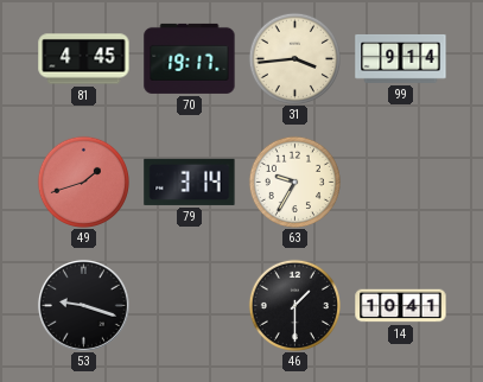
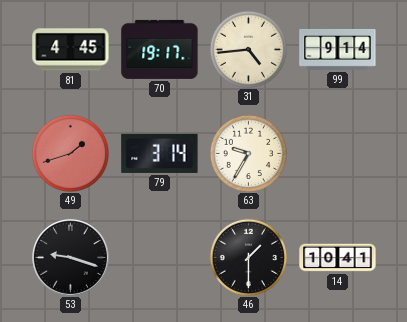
31: 3:44 -> 4:44
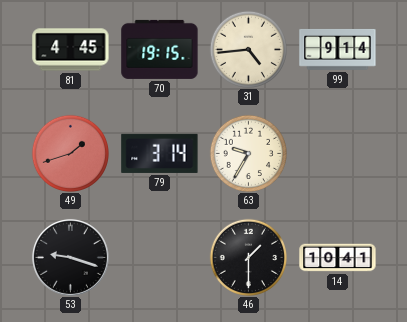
70: 19:17 -> 19:15
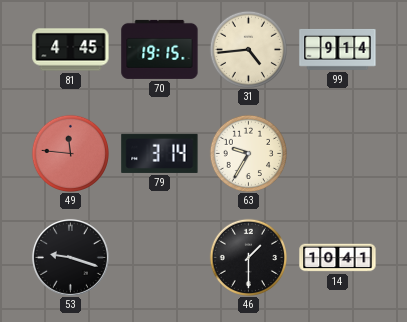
49: 1:42 -> 11:46
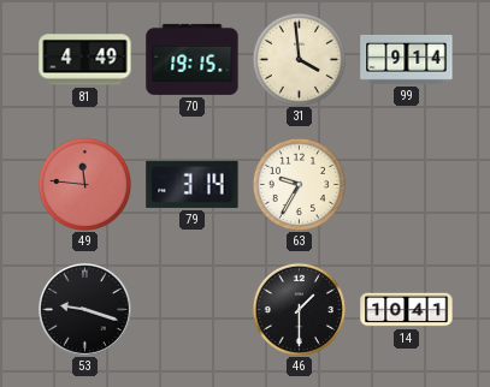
81: 4:45 -> 4:49
31: 4:44 -> 3:59
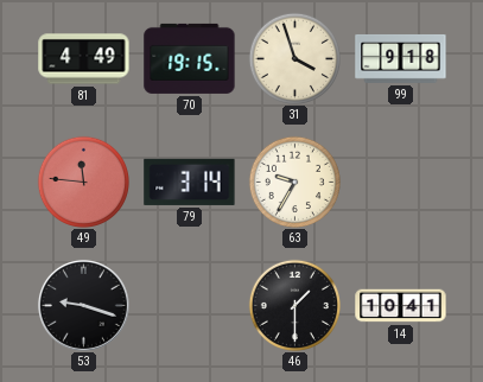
31: 3:59 -> 3:57
99: 9:14 -> 9:18
